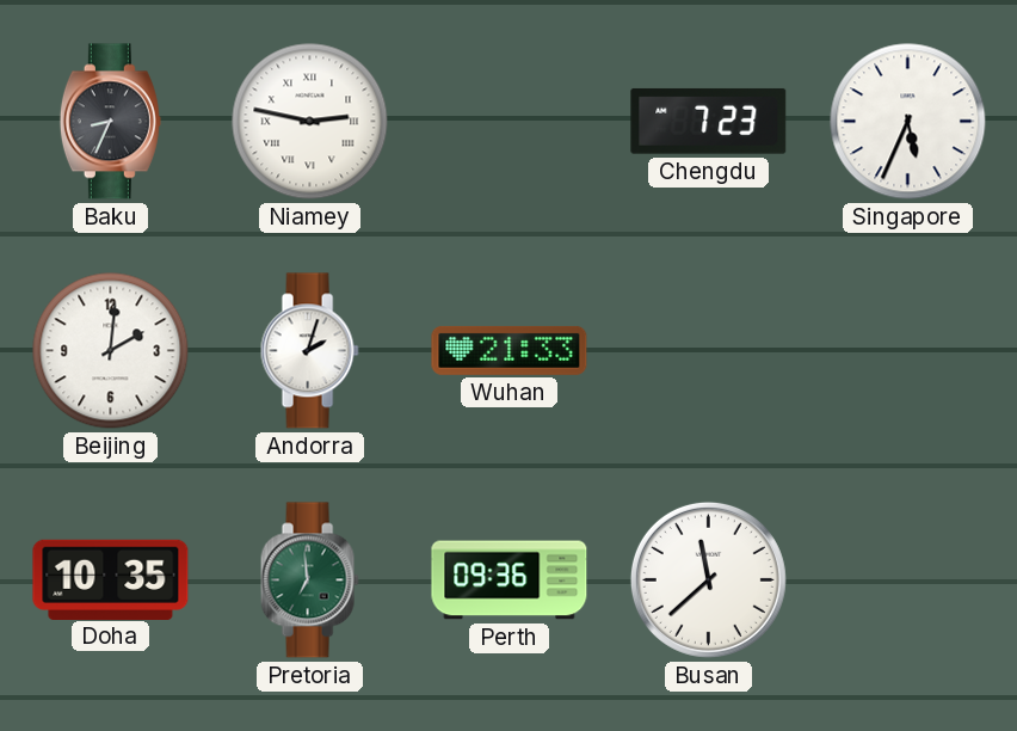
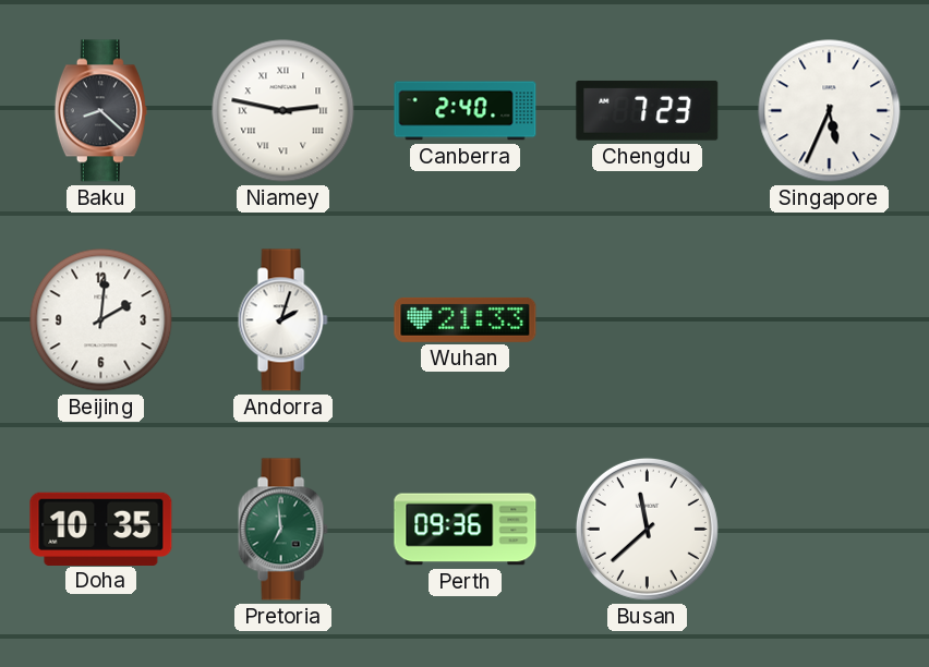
Baku: 8:34 -> 8:22
Canberra: none -> 2:40
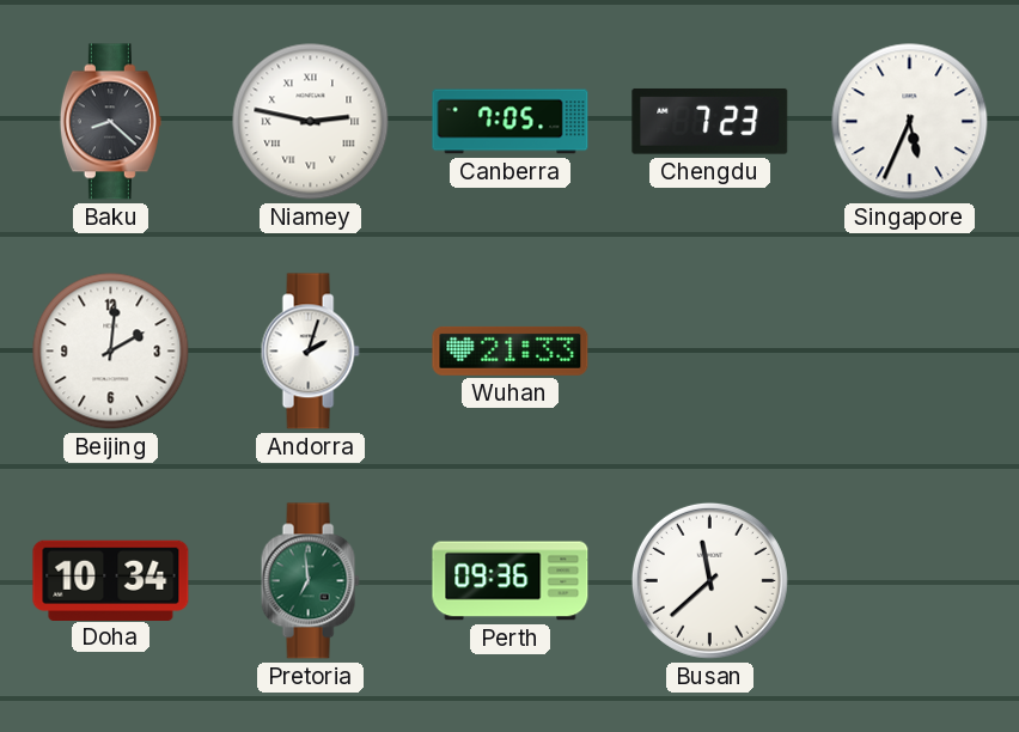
Canberra: 2:40 -> 7:05
Doha: 10:35 -> 10:34
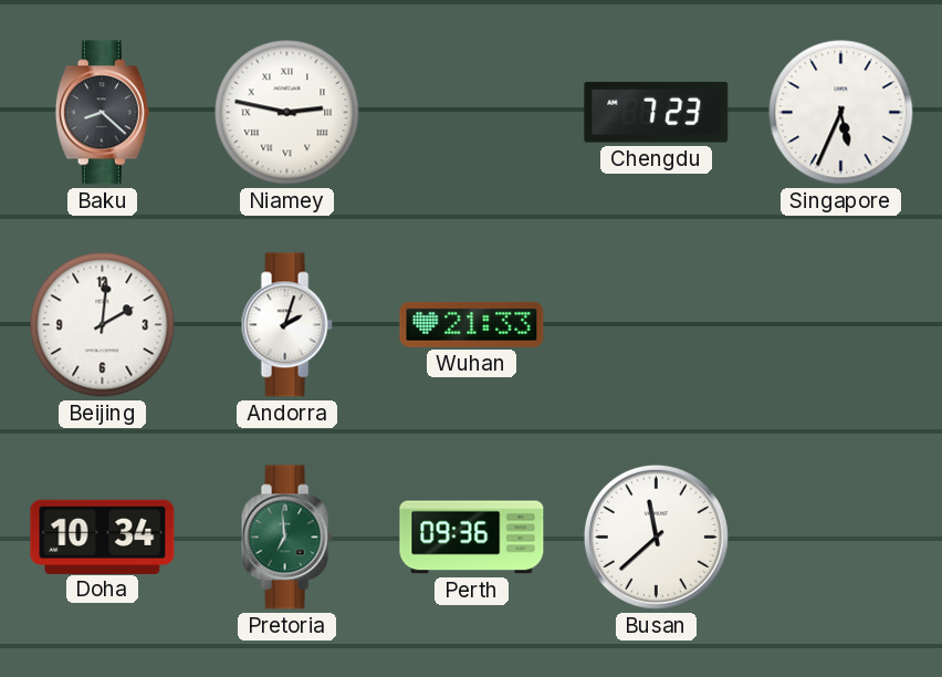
Canberra: 7:05 -> none
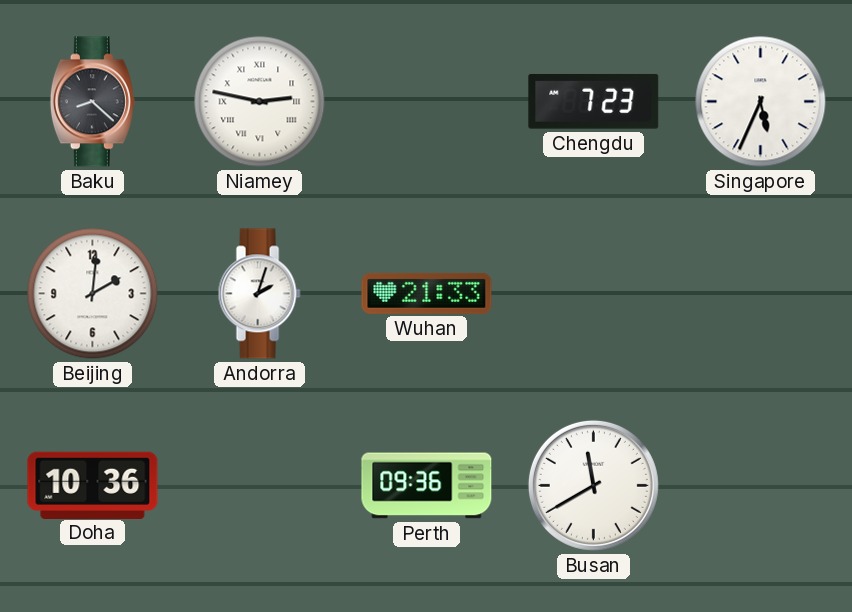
Doha: 10:34 -> 10:36
Pretoria: 6:59 -> none
Busan: 11:38 -> 11:40
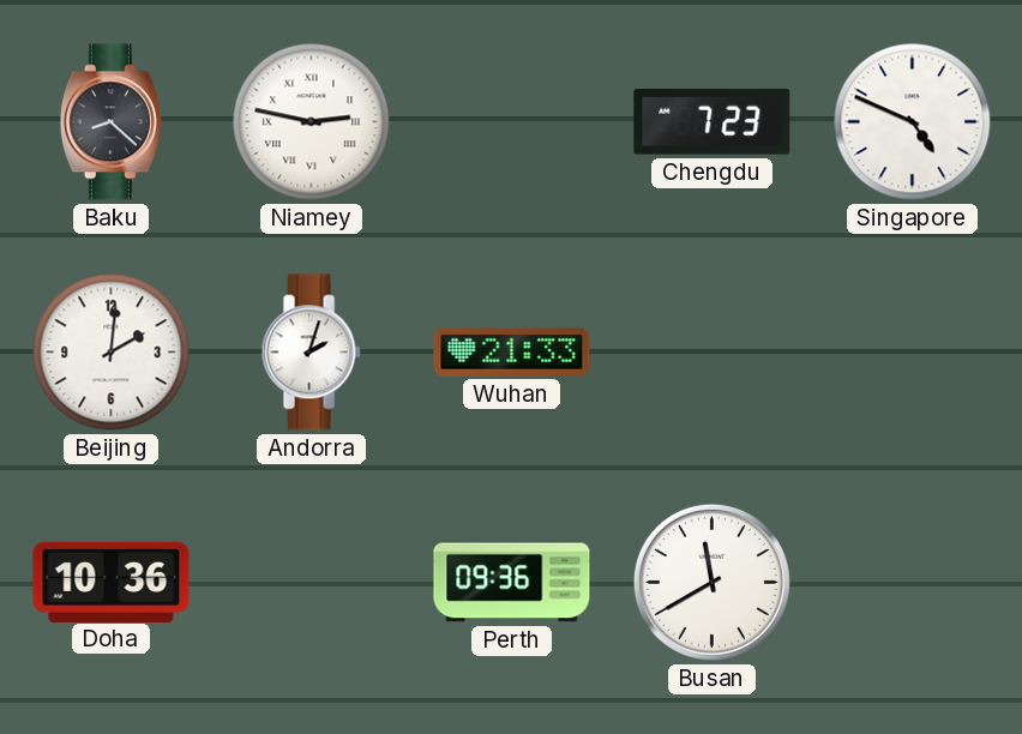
Singapore: 5:34 -> 4:49
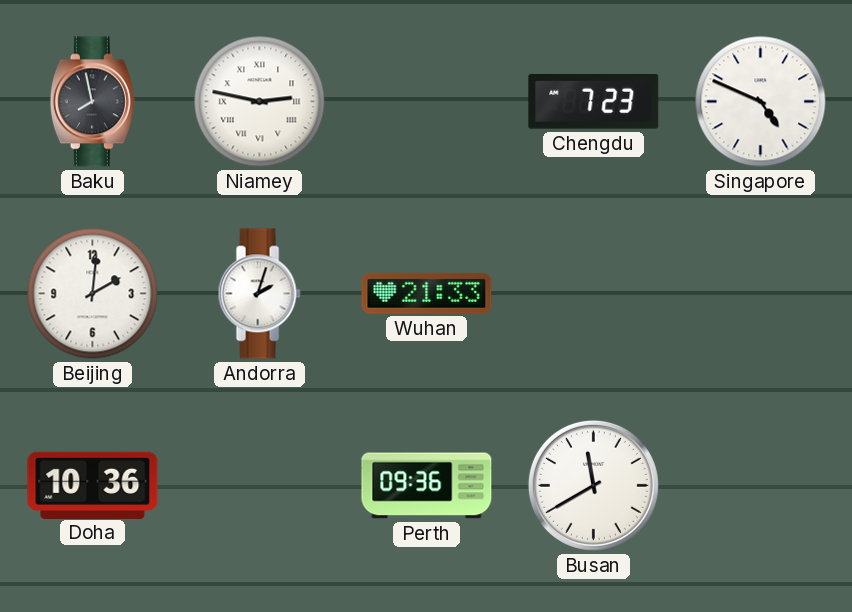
Baku: 8:22 -> 7:58
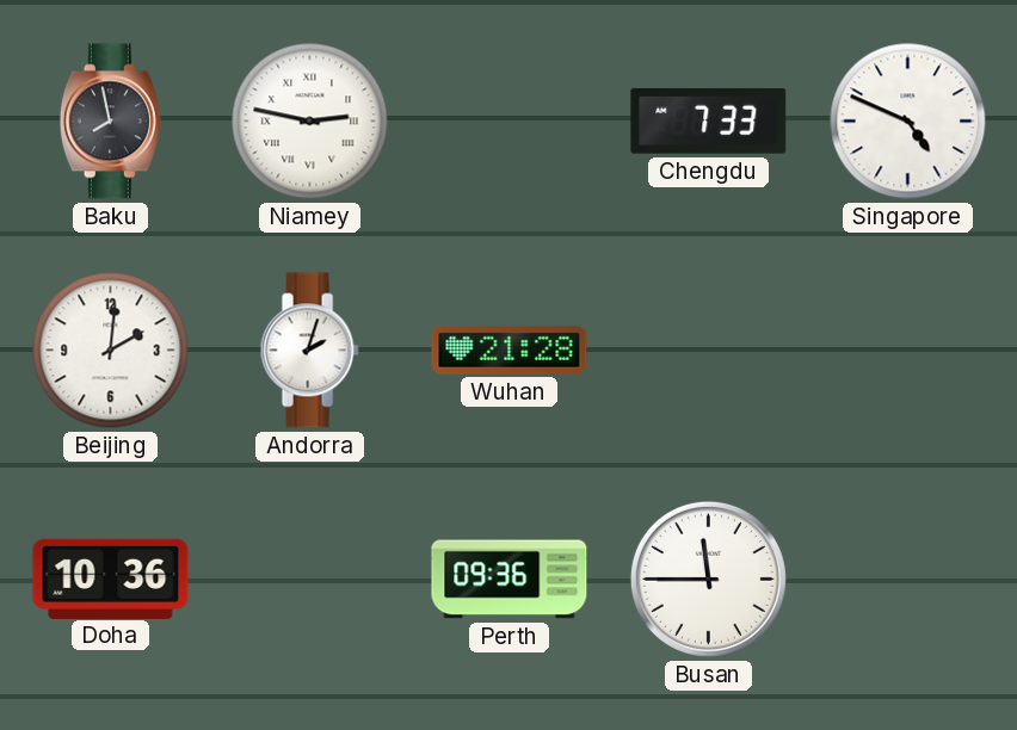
Chengdu: 7:23 -> 7:33
Wuhan: 21:33 -> 21:28
Busan: 11:40 -> 11:45
